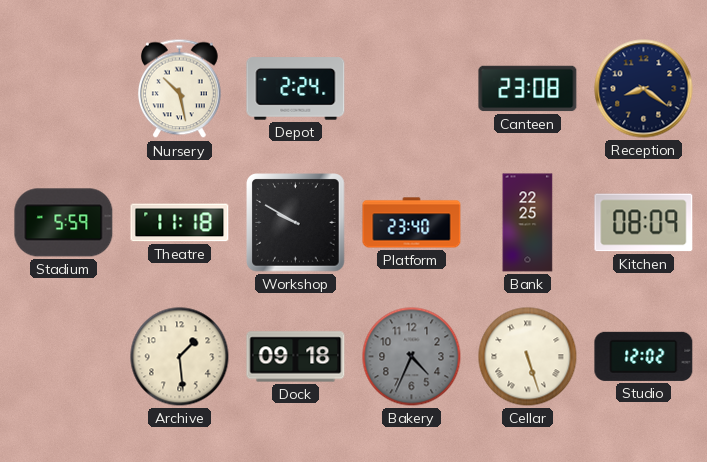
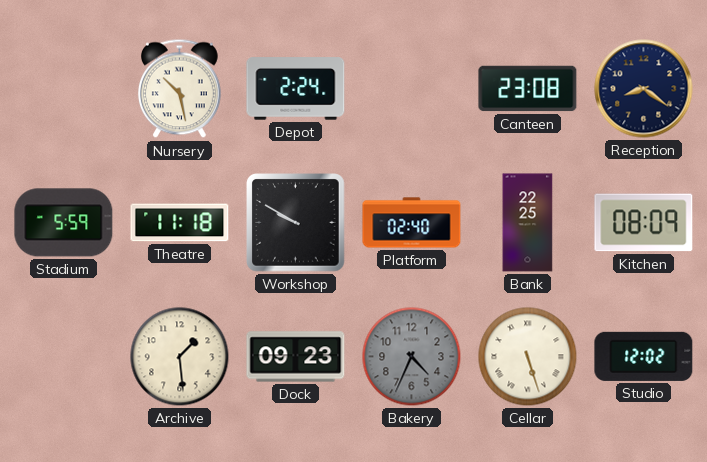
Platform: 23:40 -> 02:40
Dock: 09:18 -> 09:23
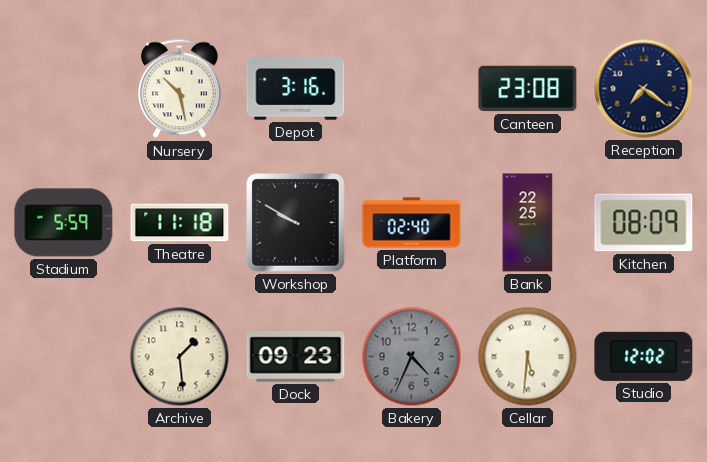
Depot: 2:24 -> 3:16
Reception: 8:21 -> 7:21
Cellar: 5:27 -> 5:31
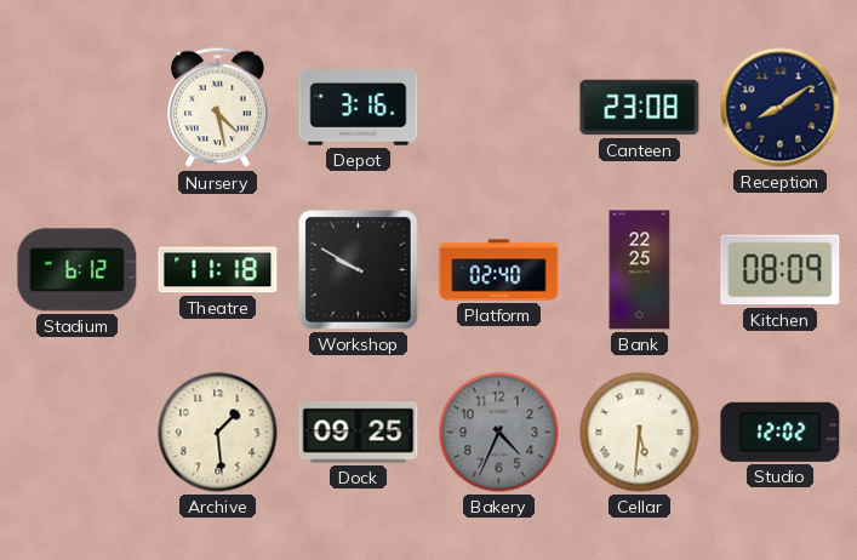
Nursery: 10:28 -> 4:28
Reception: 7:21 -> 8:09
Stadium: 5:59 -> 6:12
Dock: 09:23 -> 09:25
